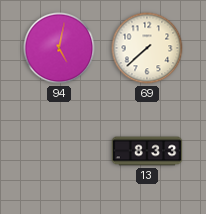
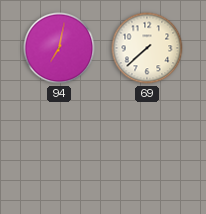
94: 5:02 -> 7:02
13: 8:33 -> none
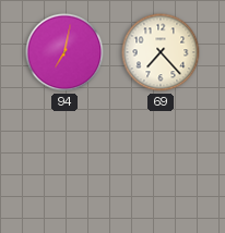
69: 7:38 -> 7:23
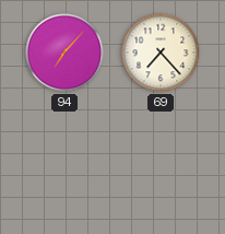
94: 7:02 -> 7:07
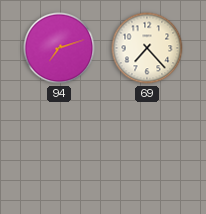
94: 7:07 -> 7:12
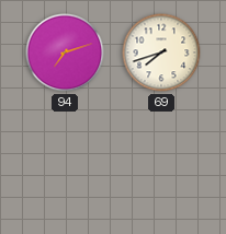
69: 7:23 -> 7:42
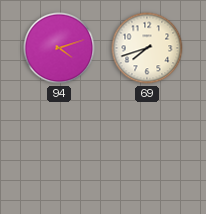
94: 7:12 -> 4:12
